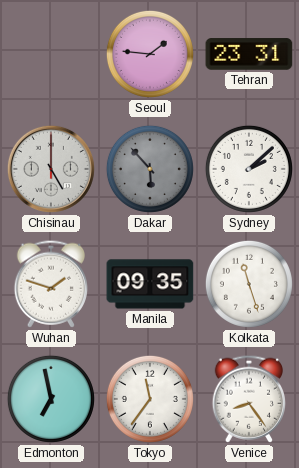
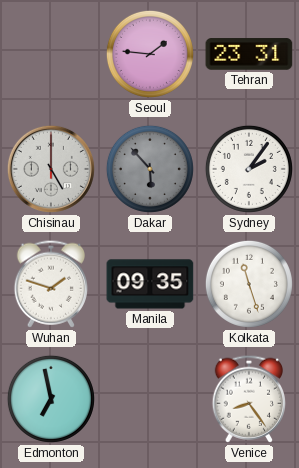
Sydney: 2:08 -> 2:06
Tokyo: 11:36 -> none
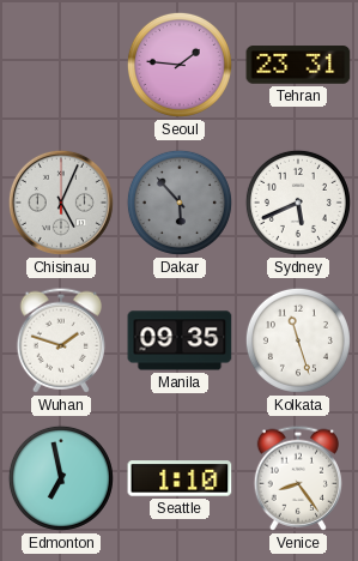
Chisinau: 5:00 -> 5:04
Sydney: 2:06 -> 5:41
Seattle: none -> 1:10
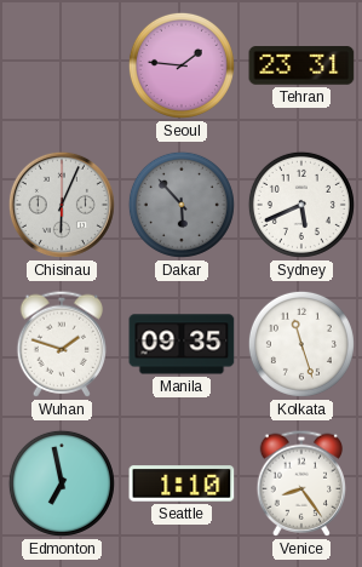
Chisinau: 5:04 -> 6:04
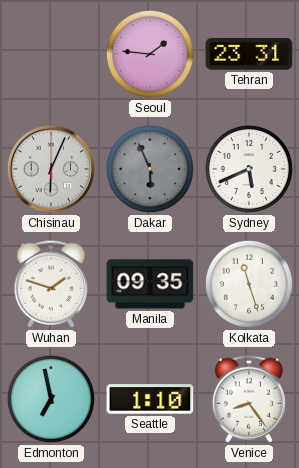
Dakar: 5:53 -> 5:56
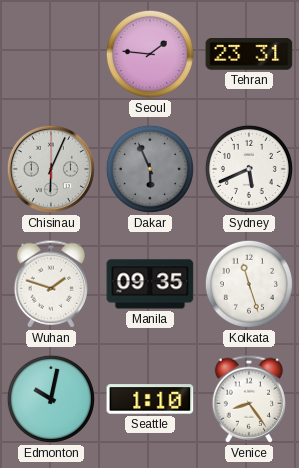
Edmonton: 6:58 -> 10:02
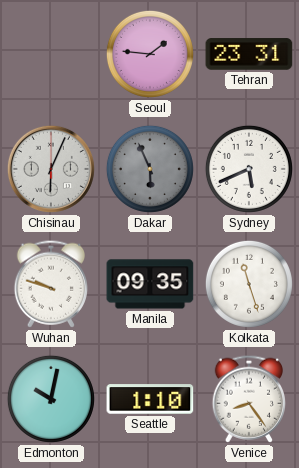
Wuhan: 1:48 -> 9:48
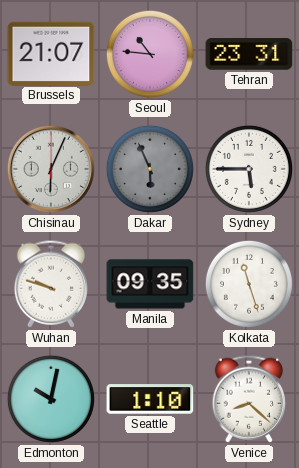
Brussels: none -> 21:07
Seoul: 1:46 -> 10:46
Sydney: 5:41 -> 5:45
Venice: 8:24 -> 8:22
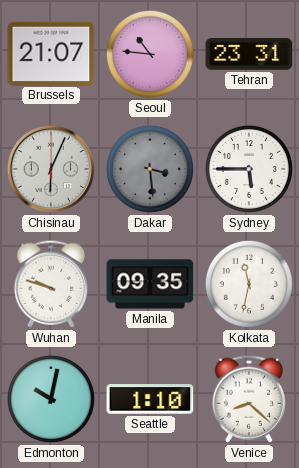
Dakar: 5:56 -> 3:29
Kolkata: 11:27 -> 11:32
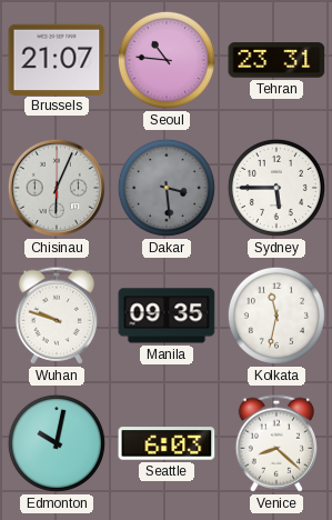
Seattle: 1:10 -> 6:03
